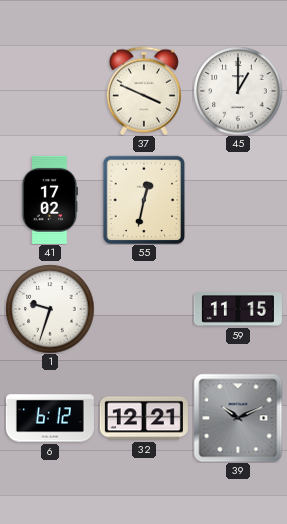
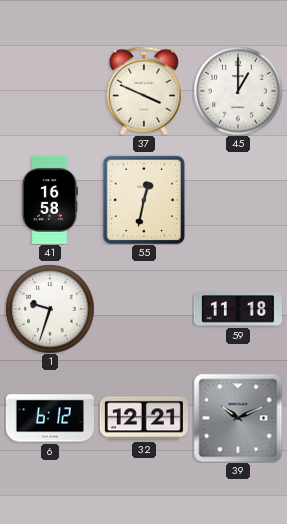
41: 17:02 -> 16:58
59: 11:15 -> 11:18
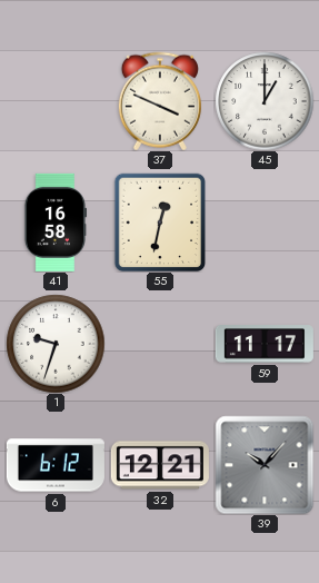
59: 11:18 -> 11:17
39: 10:11 -> 10:07
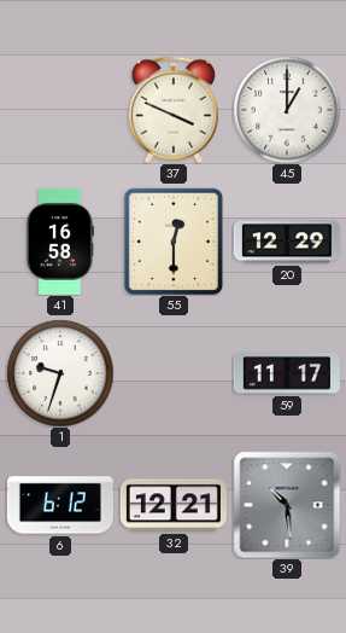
55: 12:32 -> 12:30
20: none -> 12:29
39: 10:07 -> 10:29
